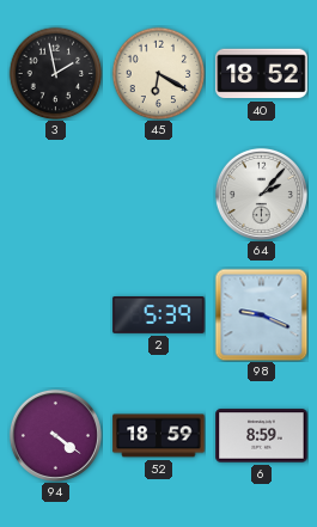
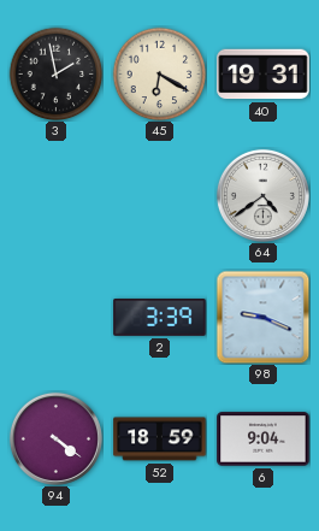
40: 18:52 -> 19:31
64: 2:07 -> 4:39
2: 5:39 -> 3:39
6: 8:59 -> 9:04
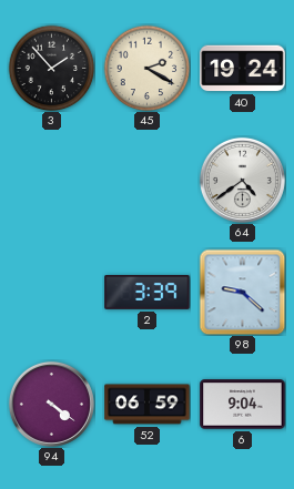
3: 1:58 -> 1:53
45: 6:20 -> 2:20
40: 19:31 -> 19:24
98: 9:19 -> 9:22
52: 18:59 -> 06:59
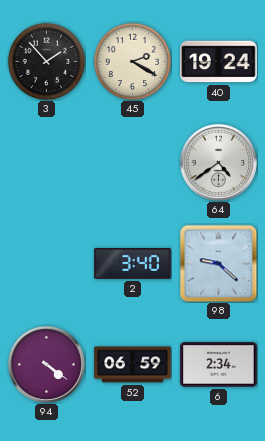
2: 3:39 -> 3:40
6: 9:04 -> 2:34
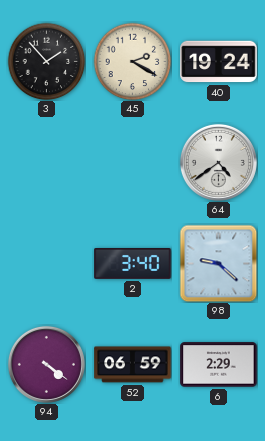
6: 2:34 -> 2:29
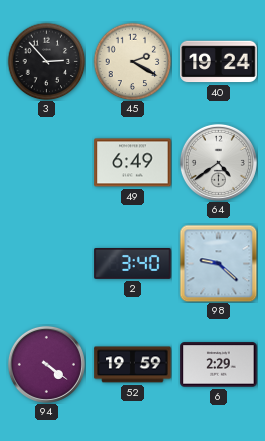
3: 1:53 -> 2:53
49: none -> 6:49
52: 06:59 -> 19:59
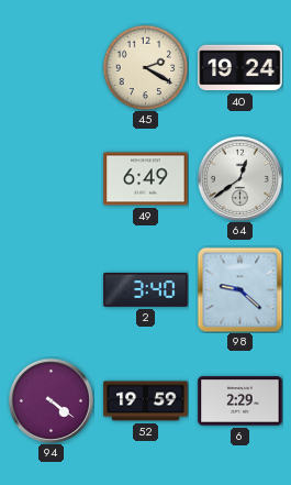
3: 2:53 -> none
64: 4:39 -> 12:39
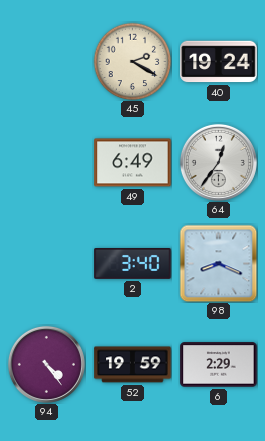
64: 12:39 -> 12:36
98: 9:22 -> 8:19
94: 4:21 -> 4:24
